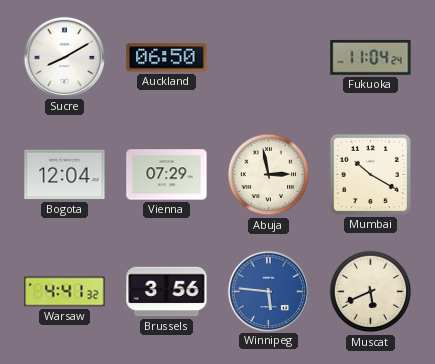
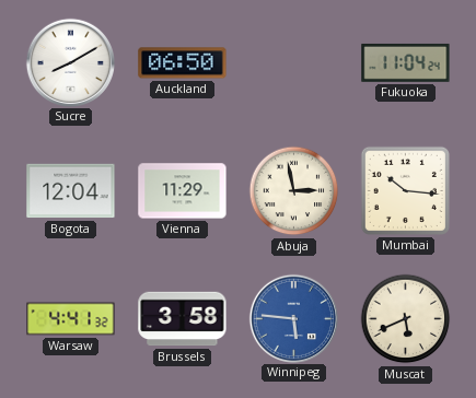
Vienna: 07:29 -> 11:29
Mumbai: 10:20 -> 10:16
Brussels: 3:56 -> 3:58
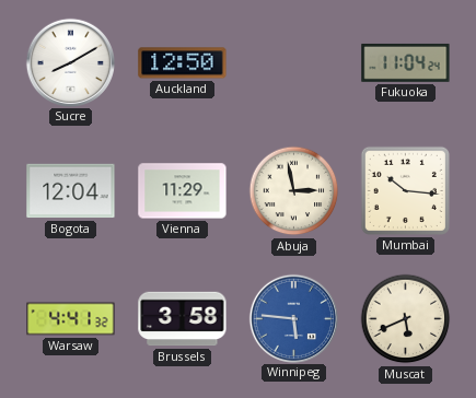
Auckland: 06:50 -> 12:50
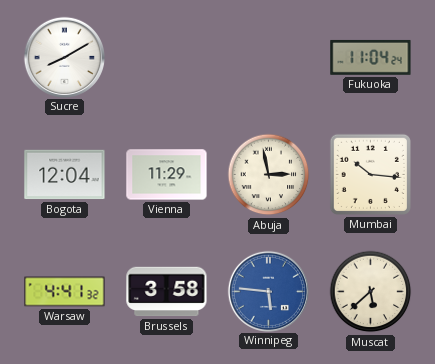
Auckland: 12:50 -> none
Muscat: 5:41 -> 5:38
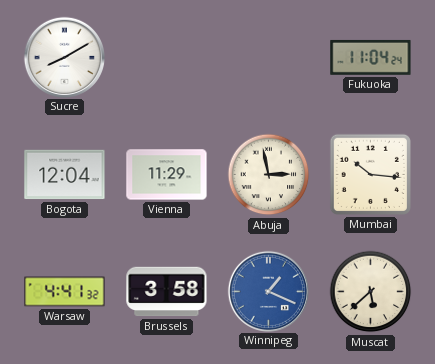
Winnipeg: 5:46 -> 1:19
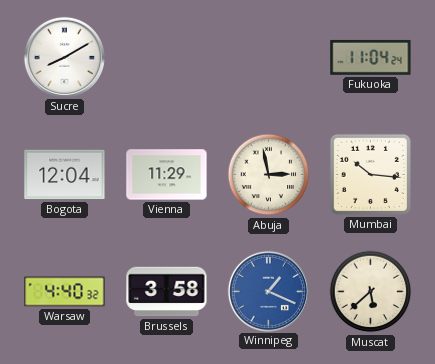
Warsaw: 4:41 -> 4:40
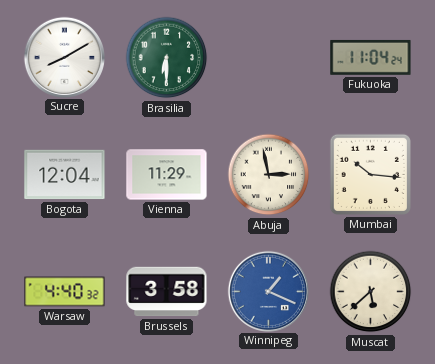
Brasilia: none -> 6:30
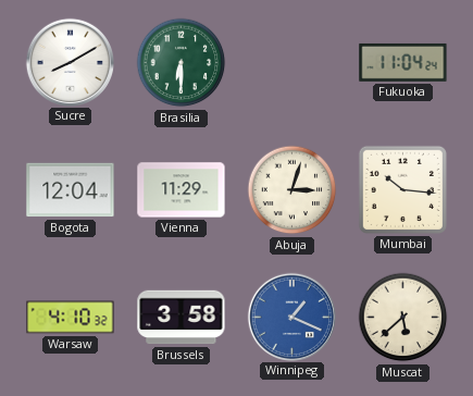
Abuja: 2:58 -> 3:03
Warsaw: 4:40 -> 4:10
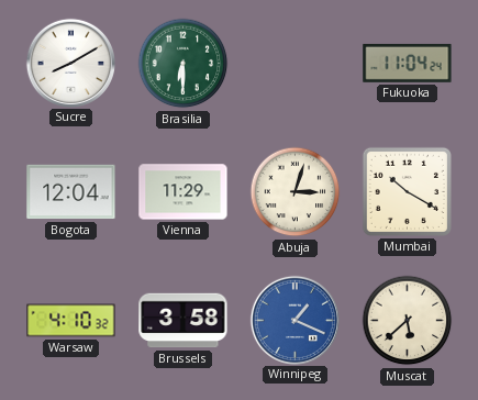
Mumbai: 10:16 -> 10:20
